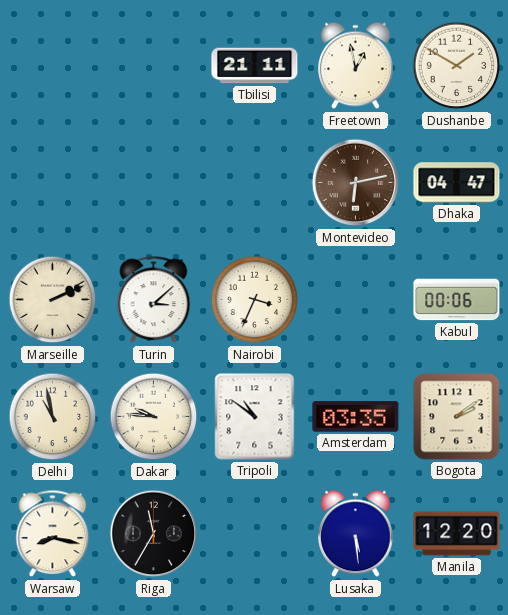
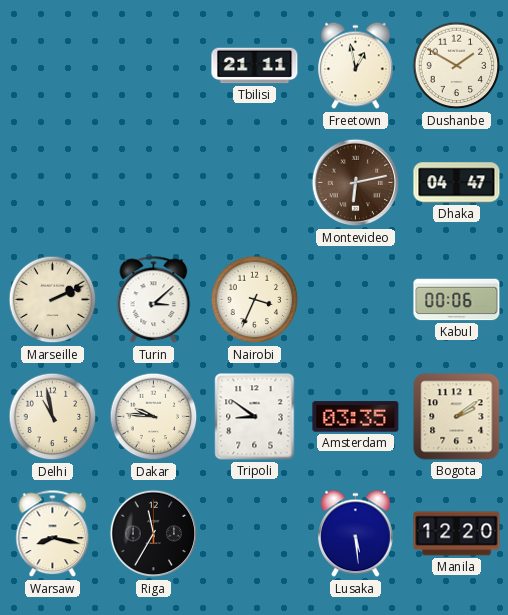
Tripoli: 10:51 -> 8:51
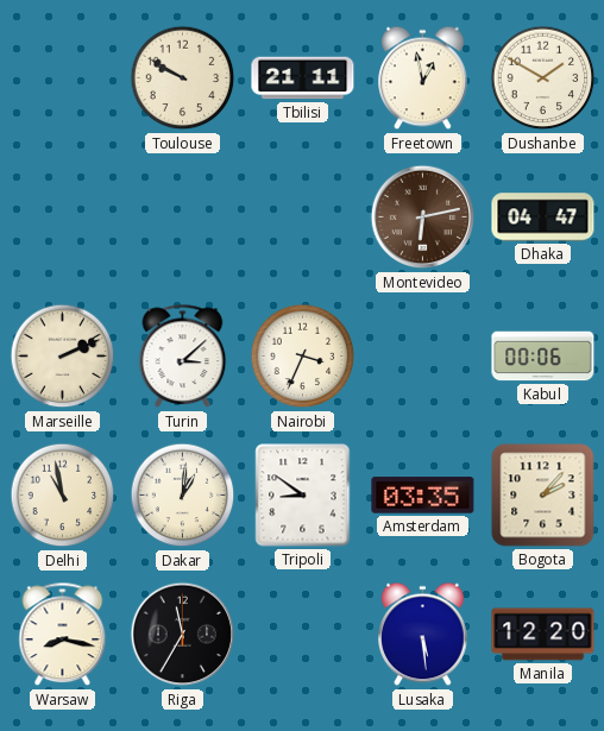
Toulouse: none -> 9:50
Dakar: 9:46 -> 1:01
Bogota: 2:09 -> 2:07
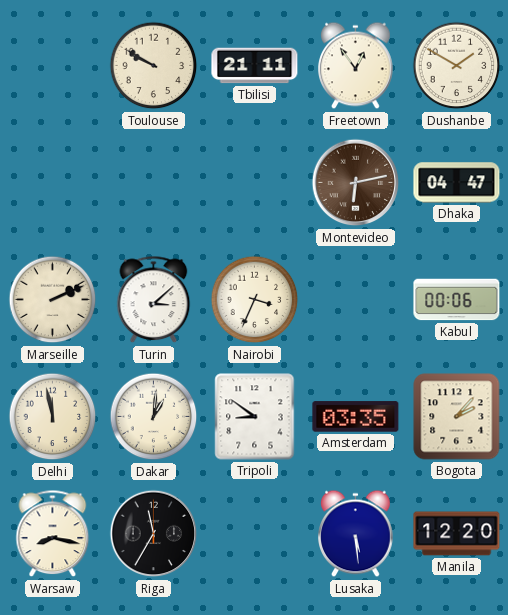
Freetown: 12:58 -> 12:54
Delhi: 10:58 -> 11:58
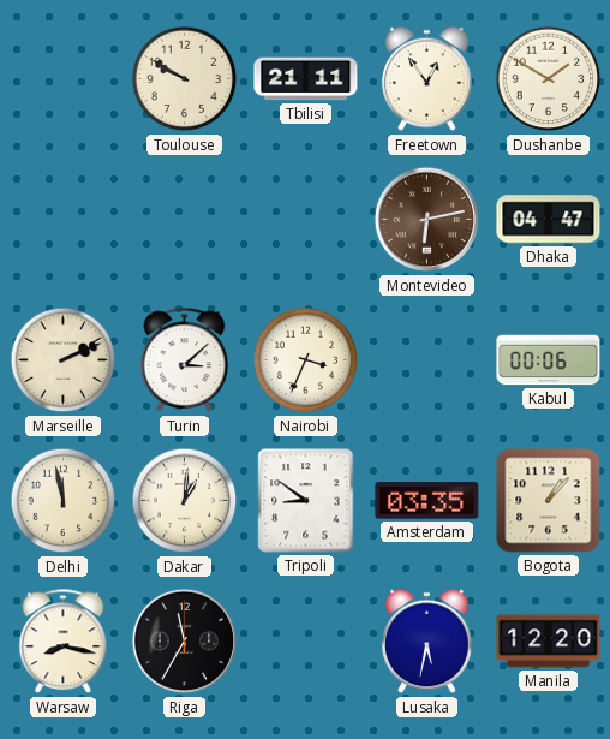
Bogota: 2:07 -> 1:07
Lusaka: 5:29 -> 5:32
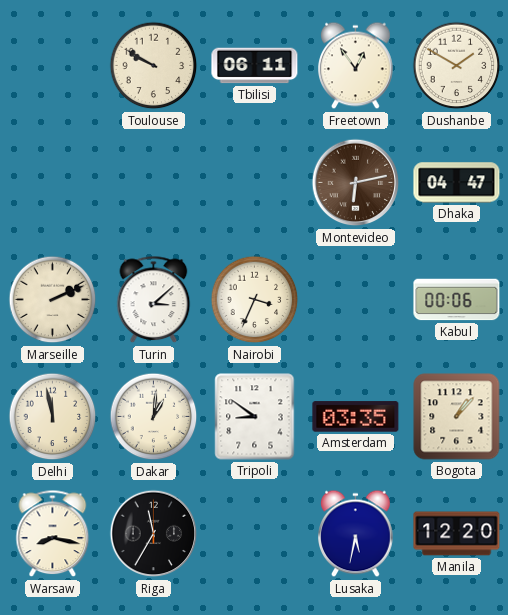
Tbilisi: 21:11 -> 06:11
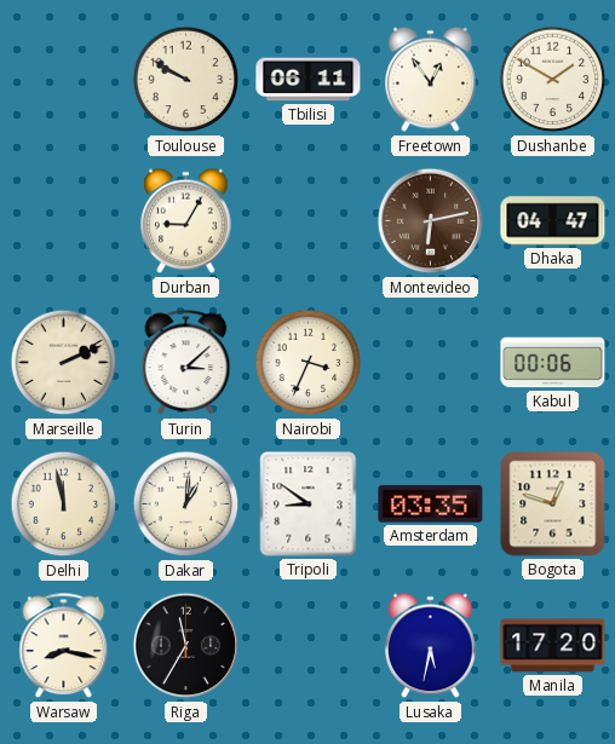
Durban: none -> 9:05
Bogota: 1:07 -> 12:48
Manila: 12:20 -> 17:20
